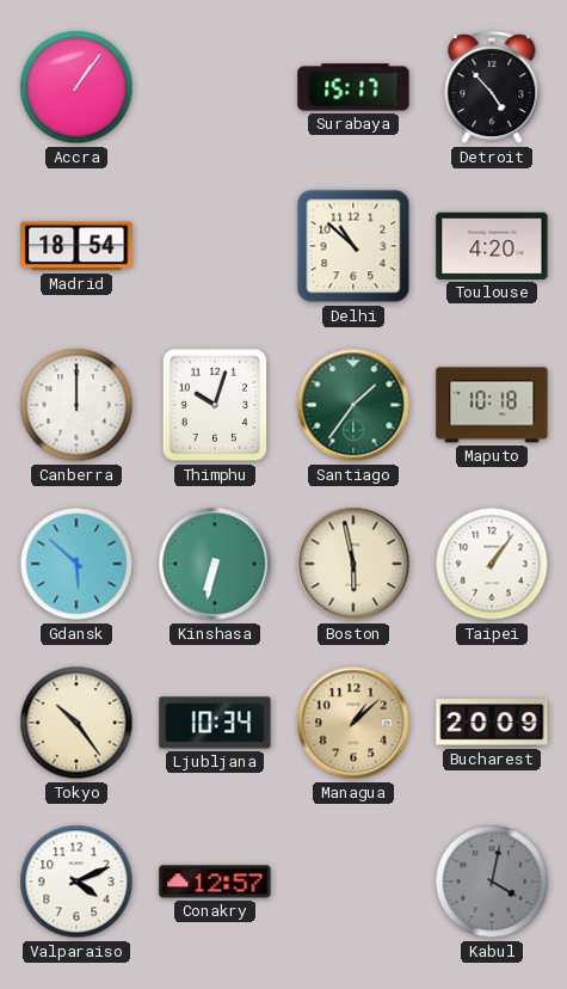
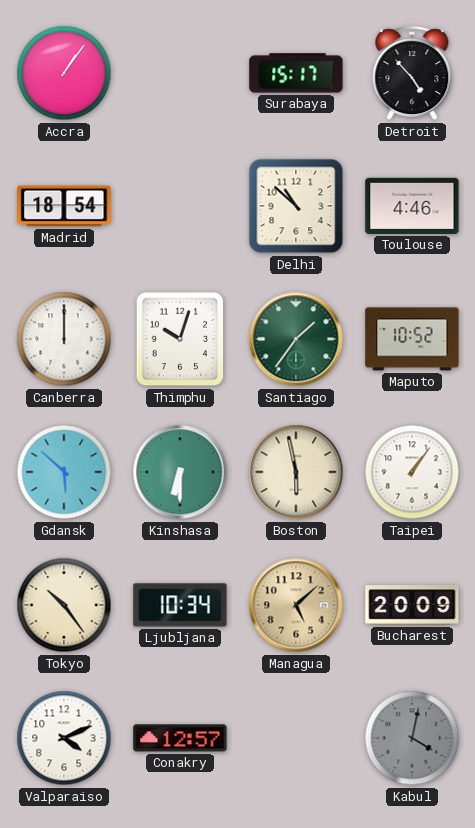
Toulouse: 4:20 -> 4:46
Maputo: 10:18 -> 10:52
Kinshasa: 6:32 -> 6:30
Managua: 1:08 -> 5:08
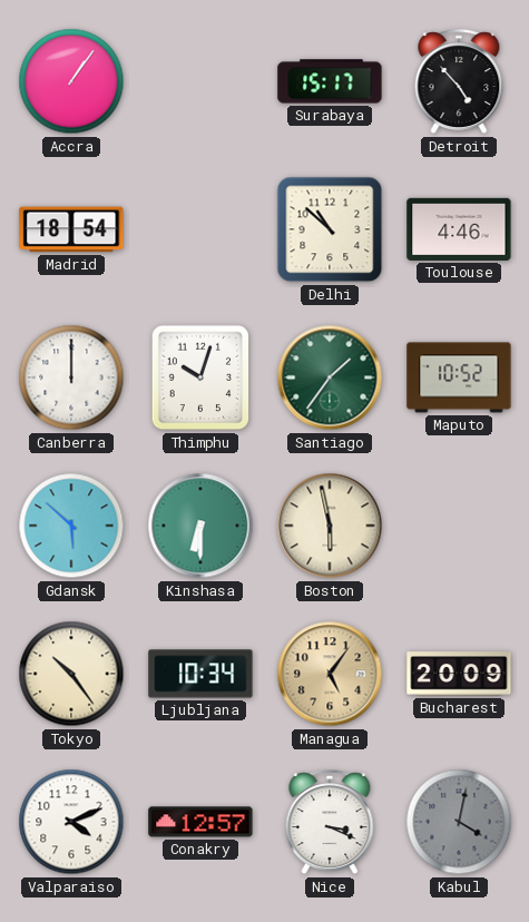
Taipei: 1:06 -> none
Managua: 5:08 -> 5:06
Nice: none -> 3:19
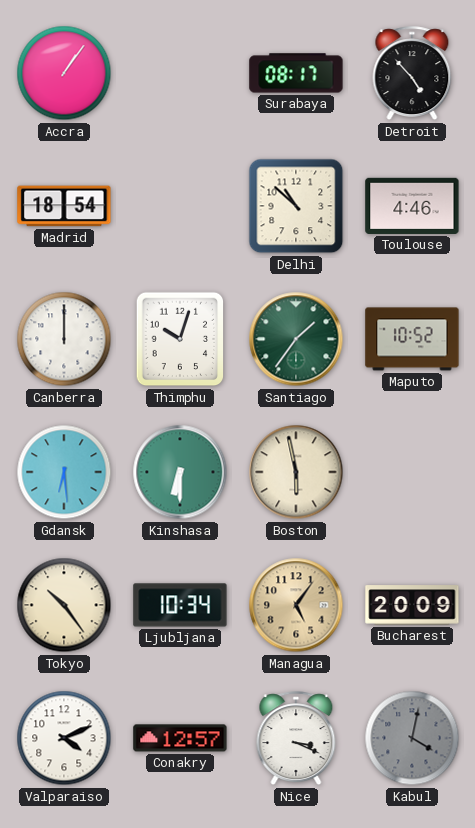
Surabaya: 15:17 -> 08:17
Gdansk: 5:52 -> 6:29
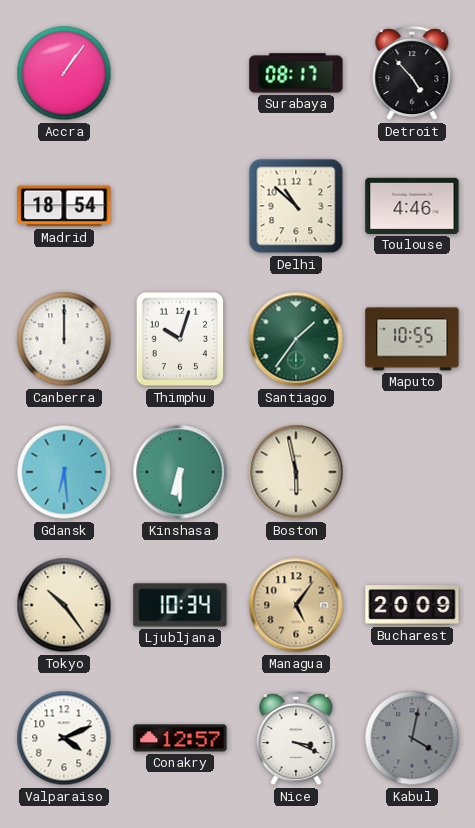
Maputo: 10:52 -> 10:55
